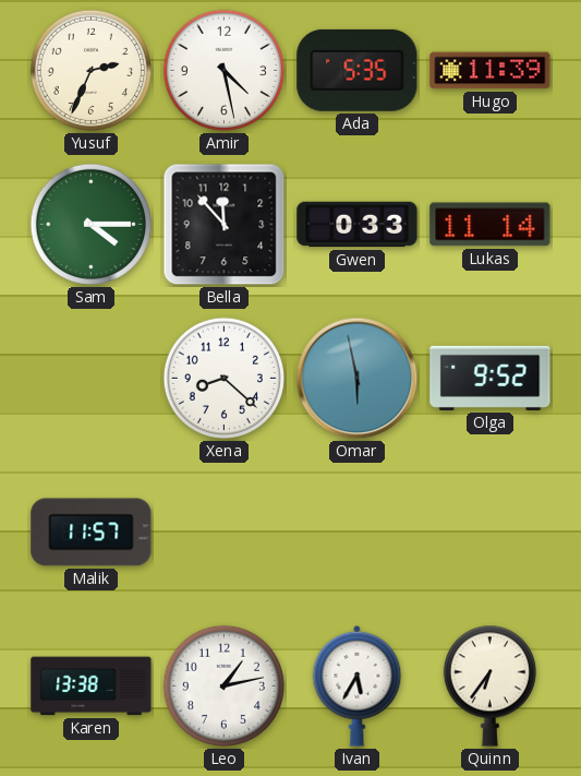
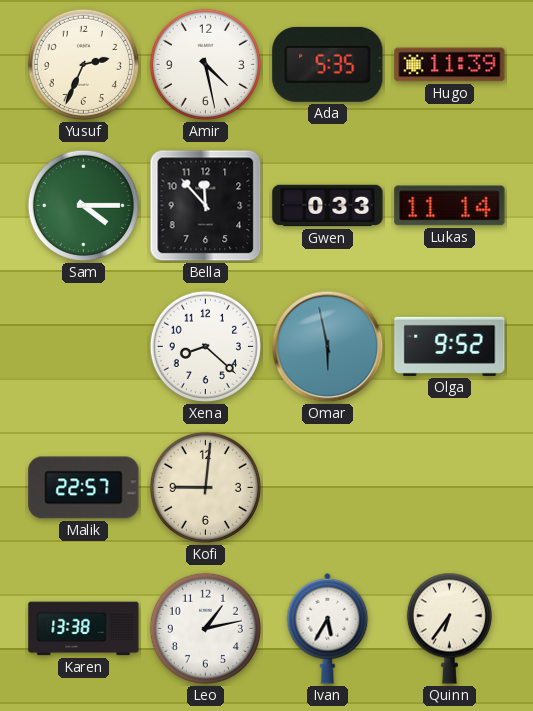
Malik: 11:57 -> 22:57
Kofi: none -> 9:01
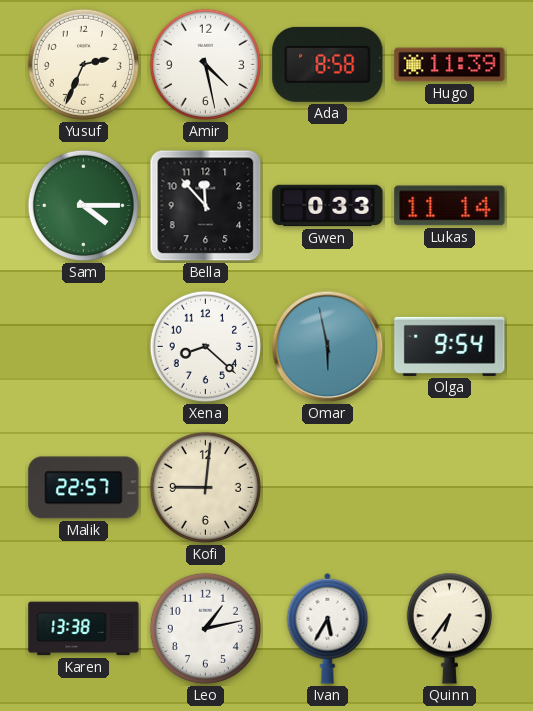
Ada: 5:35 -> 8:58
Olga: 9:52 -> 9:54
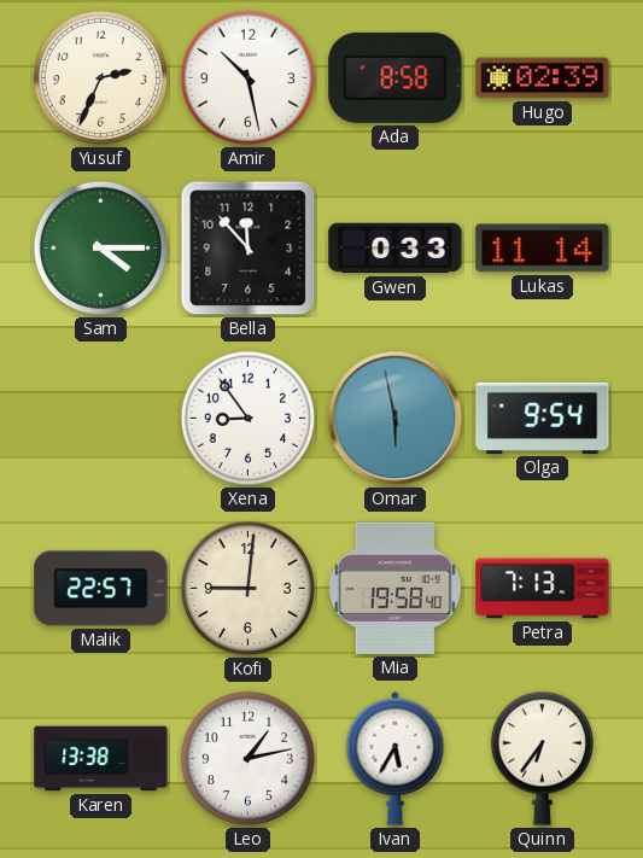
Amir: 4:28 -> 10:28
Hugo: 11:39 -> 02:39
Xena: 8:22 -> 8:54
Mia: none -> 19:58
Petra: none -> 7:13
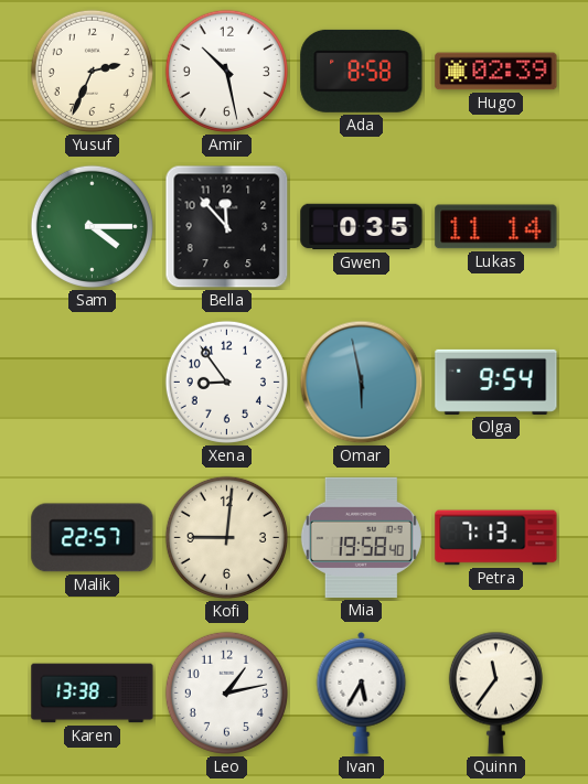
Gwen: 0:33 -> 0:35
Quinn: 6:36 -> 11:36
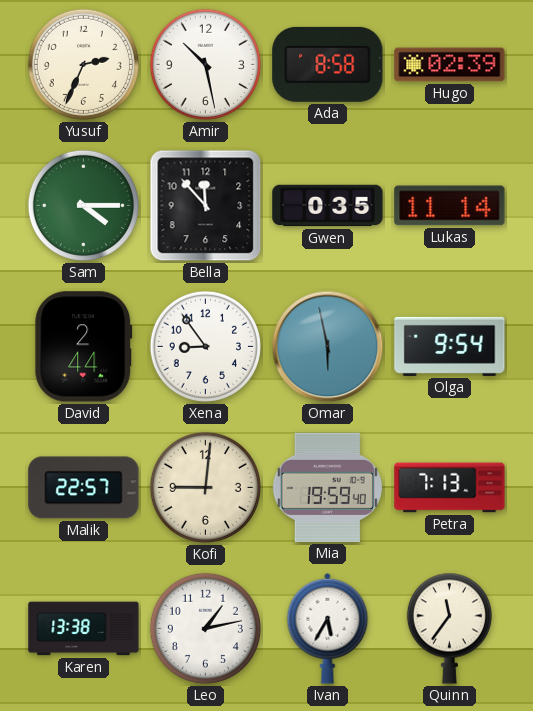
David: none -> 2:44
Mia: 19:58 -> 19:59
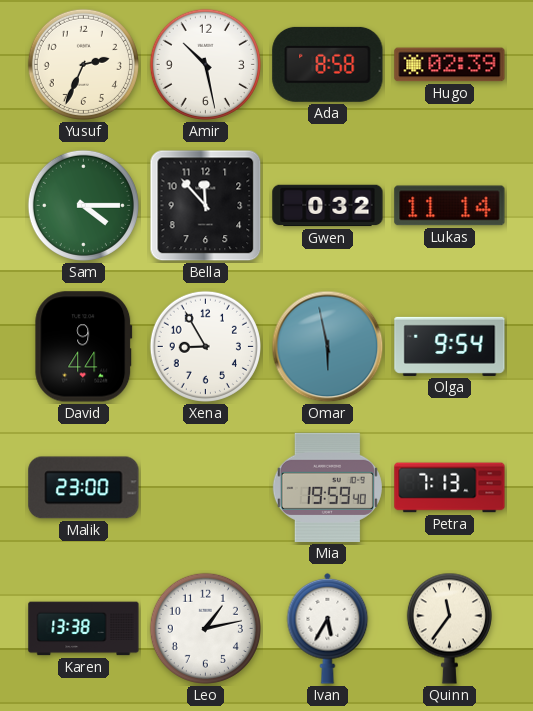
Gwen: 0:35 -> 0:32
David: 2:44 -> 9:44
Xena: 8:54 -> 8:55
Malik: 22:57 -> 23:00
Kofi: 9:01 -> none
